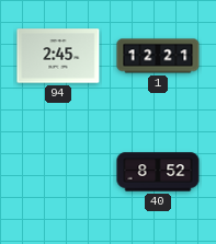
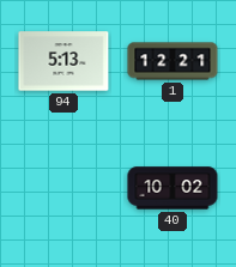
94: 2:45 -> 5:13
40: 8:52 -> 10:02
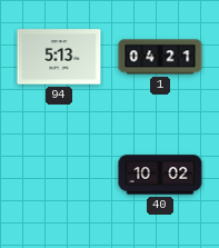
1: 12:21 -> 04:21
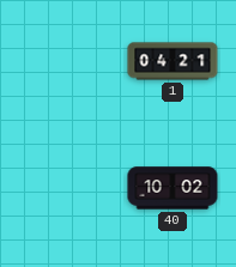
94: 5:13 -> none
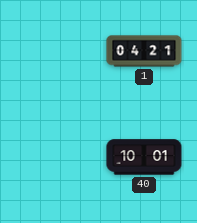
40: 10:02 -> 10:01
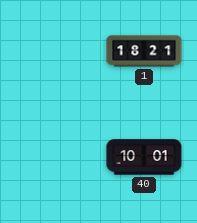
1: 04:21 -> 18:21
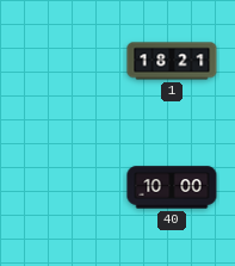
40: 10:01 -> 10:00
